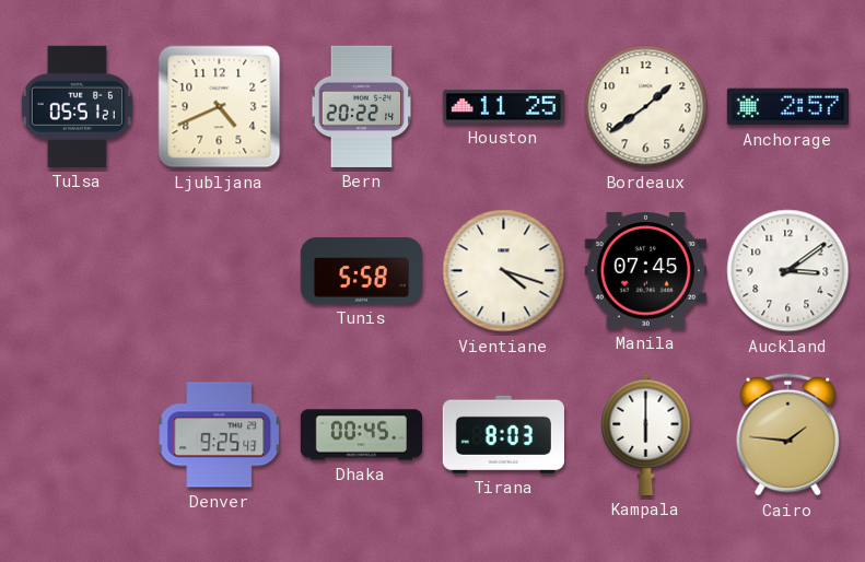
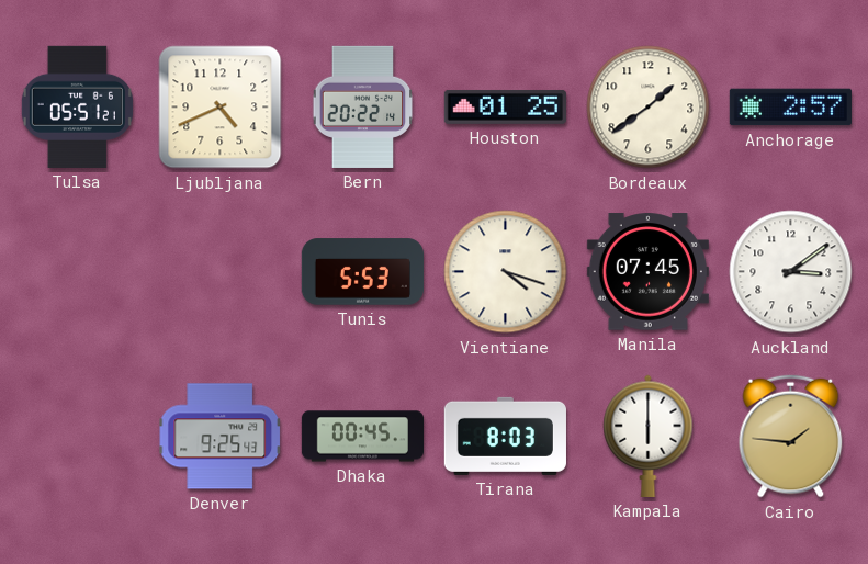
Houston: 11:25 -> 01:25
Tunis: 5:58 -> 5:53
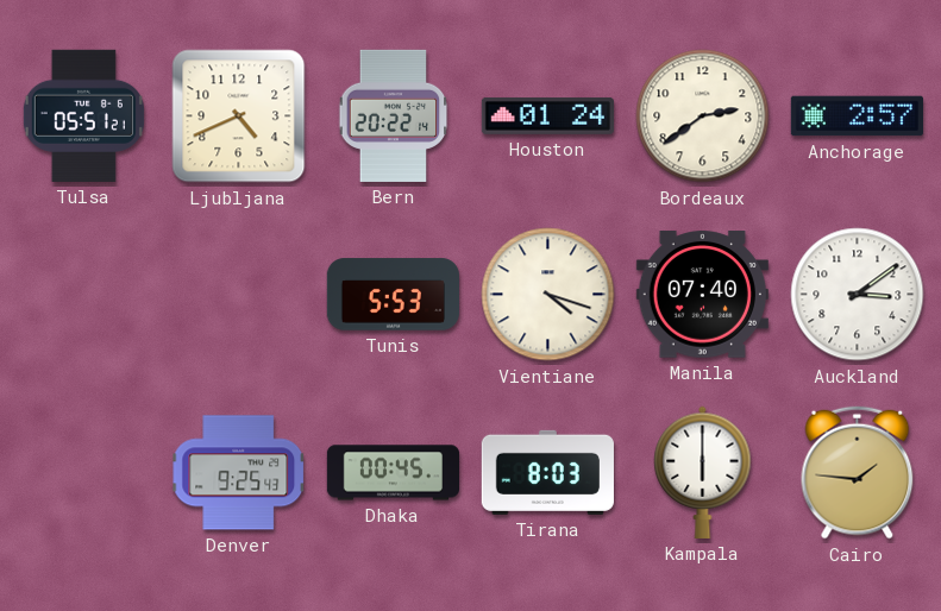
Houston: 01:25 -> 01:24
Bordeaux: 1:39 -> 2:39
Manila: 07:45 -> 07:40
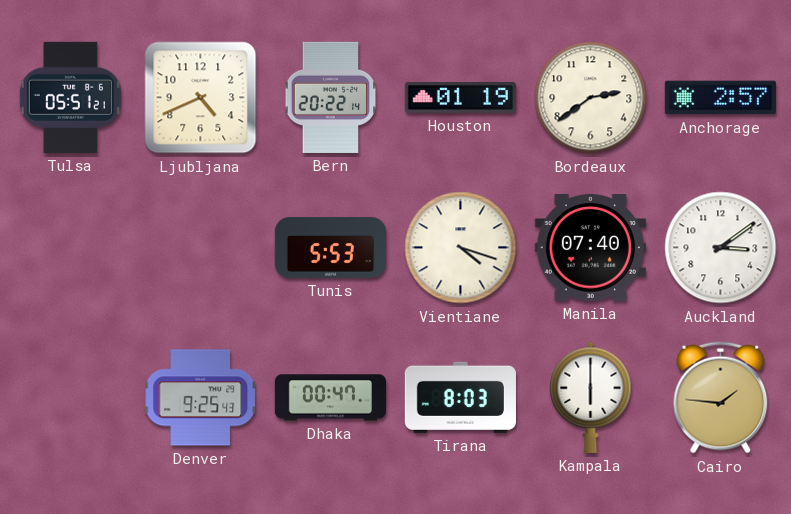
Houston: 01:24 -> 01:19
Dhaka: 00:45 -> 00:47
